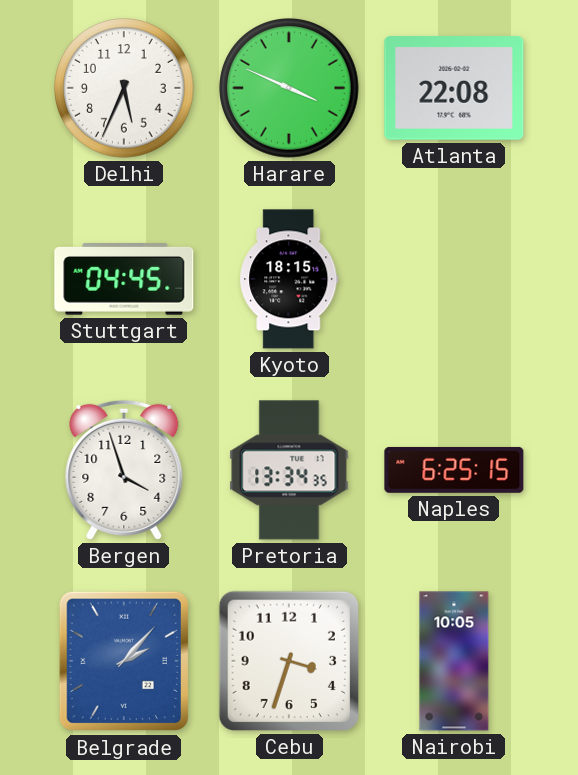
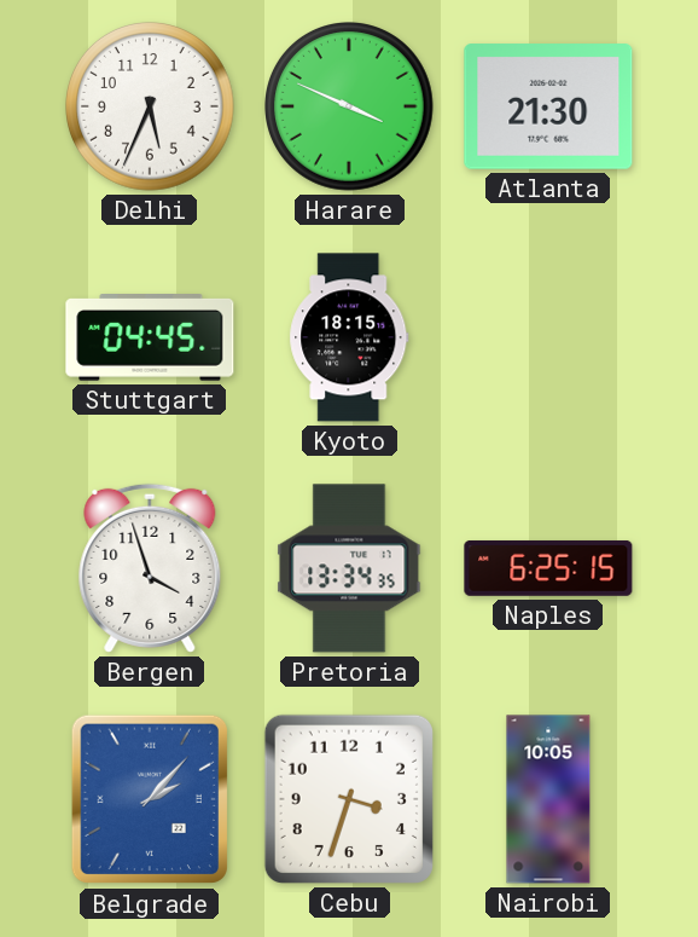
Atlanta: 22:08 -> 21:30
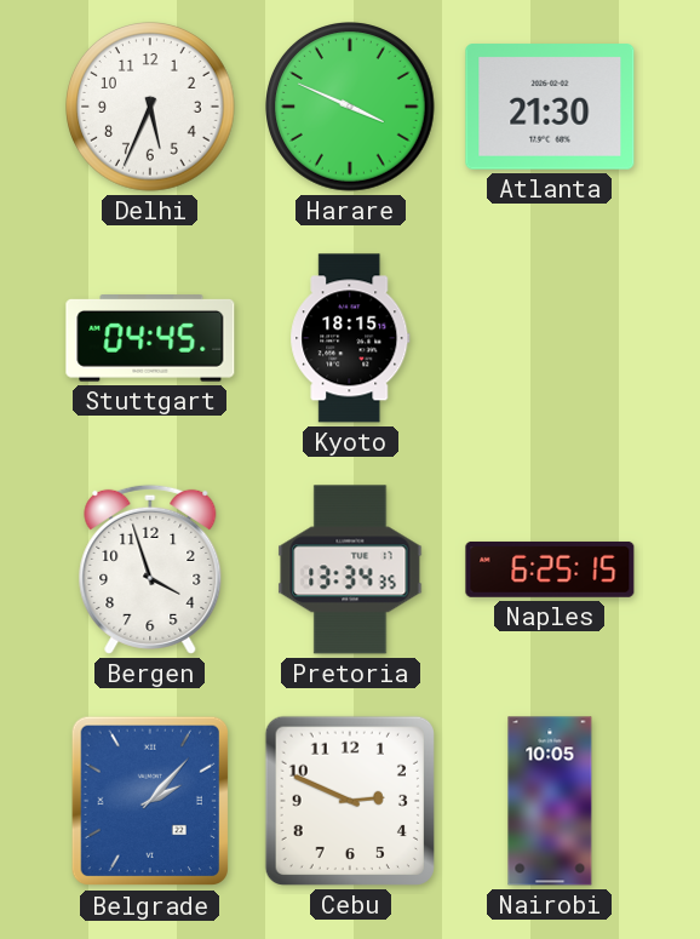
Cebu: 3:33 -> 2:49
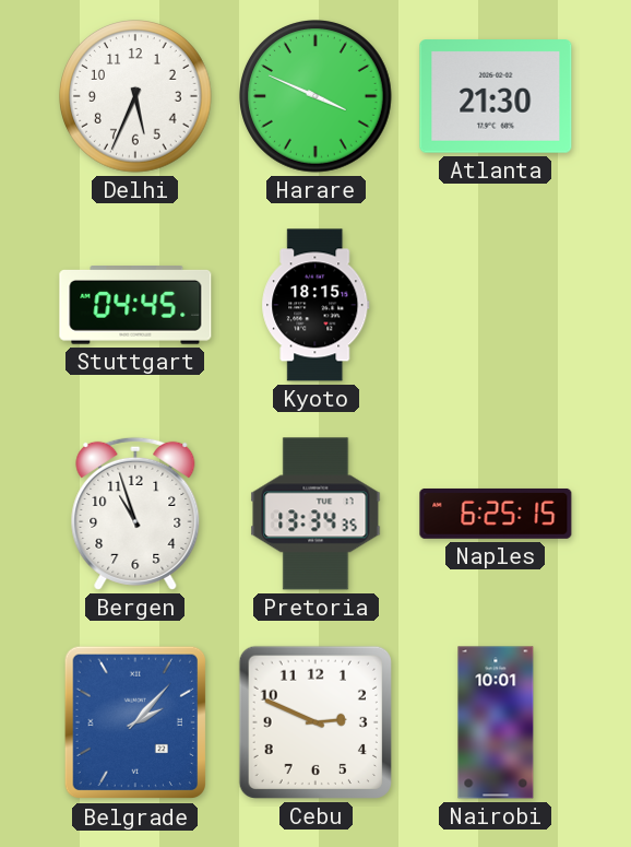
Bergen: 3:57 -> 10:57
Nairobi: 10:05 -> 10:01
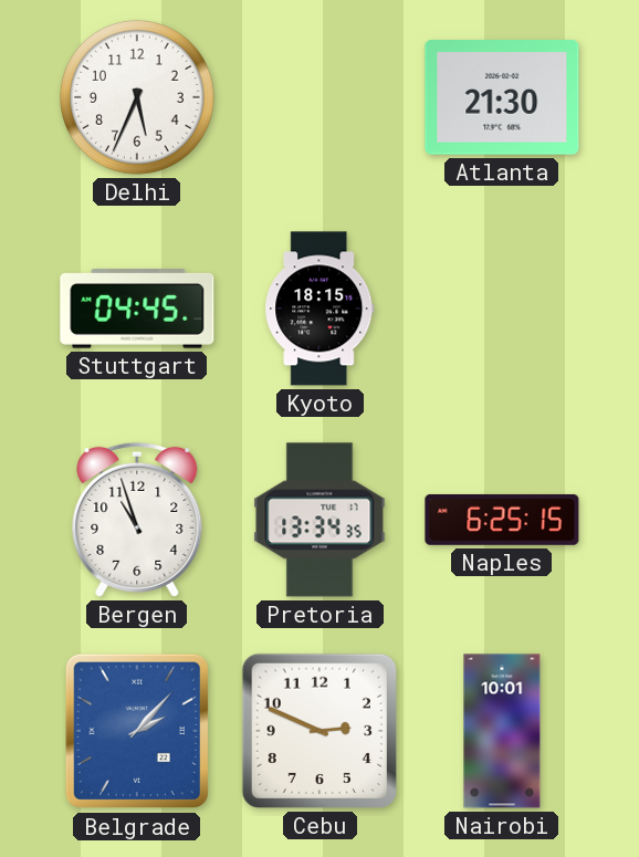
Harare: 3:49 -> none
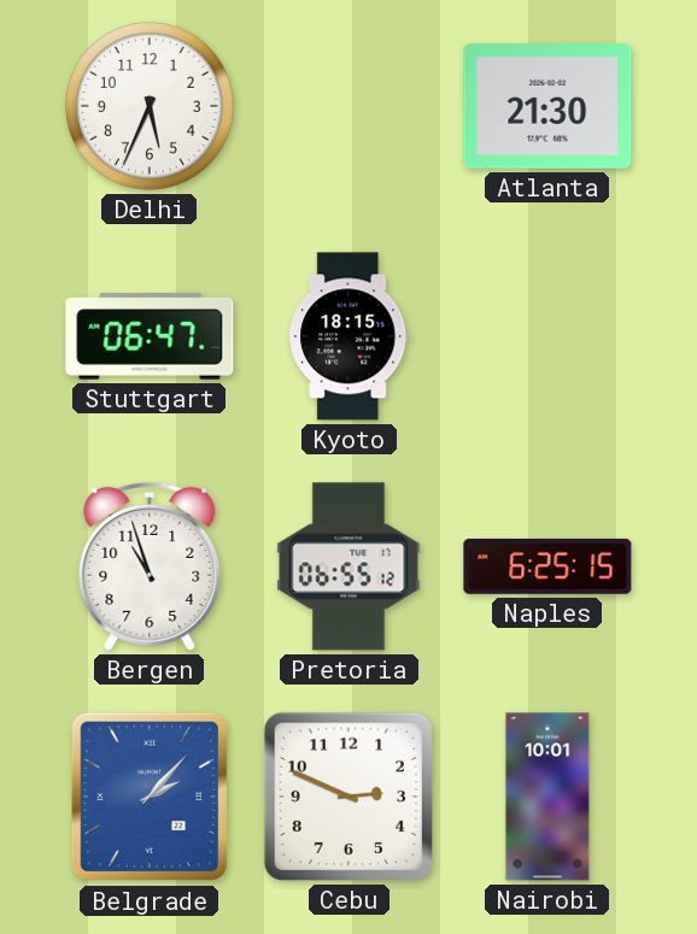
Stuttgart: 04:45 -> 06:47
Pretoria: 13:34 -> 06:55
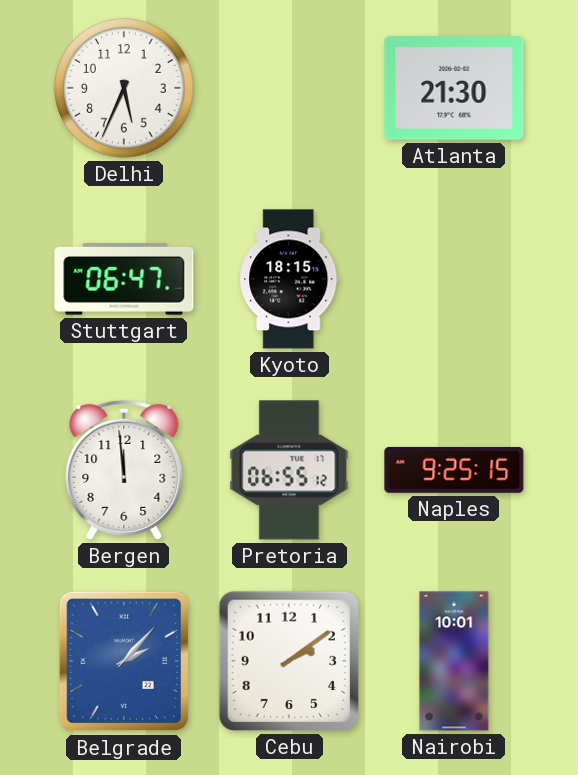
Bergen: 10:57 -> 11:59
Naples: 6:25 -> 9:25
Cebu: 2:49 -> 2:09
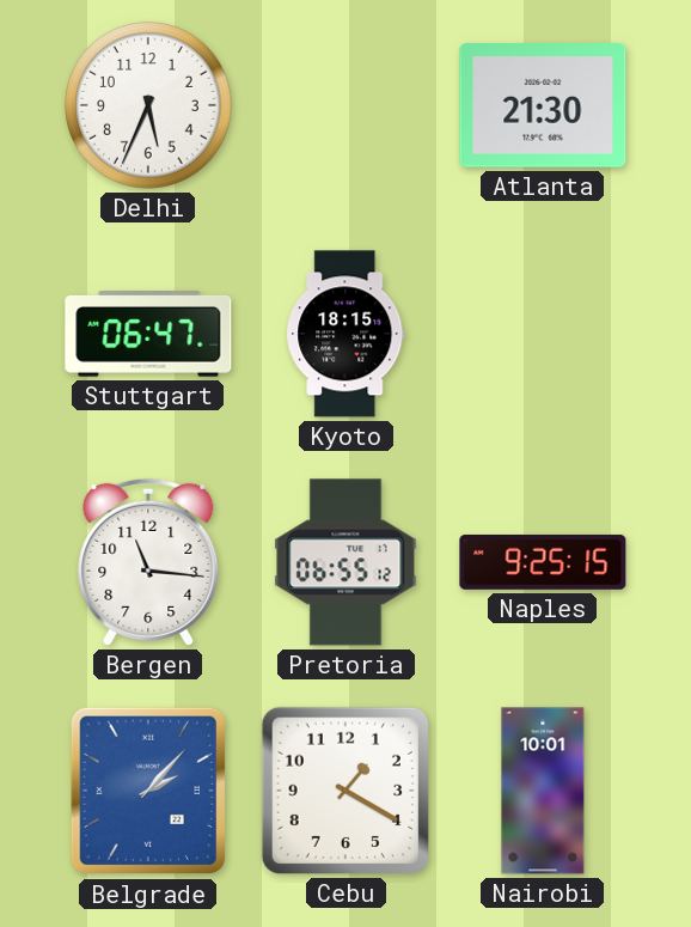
Bergen: 11:59 -> 11:16
Cebu: 2:09 -> 1:20
